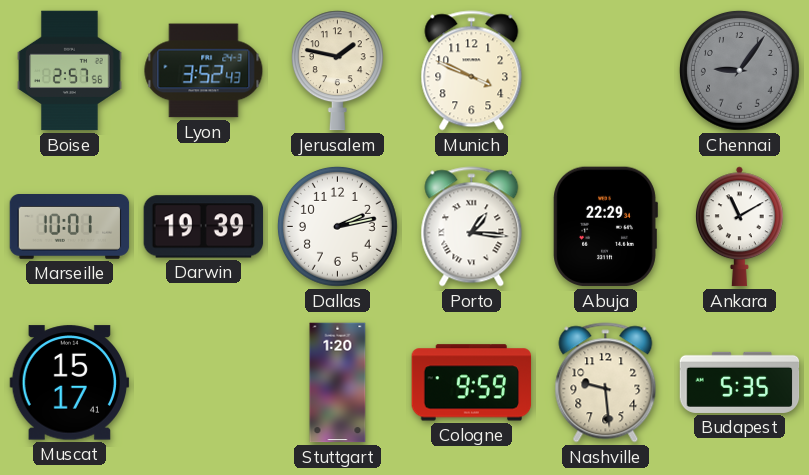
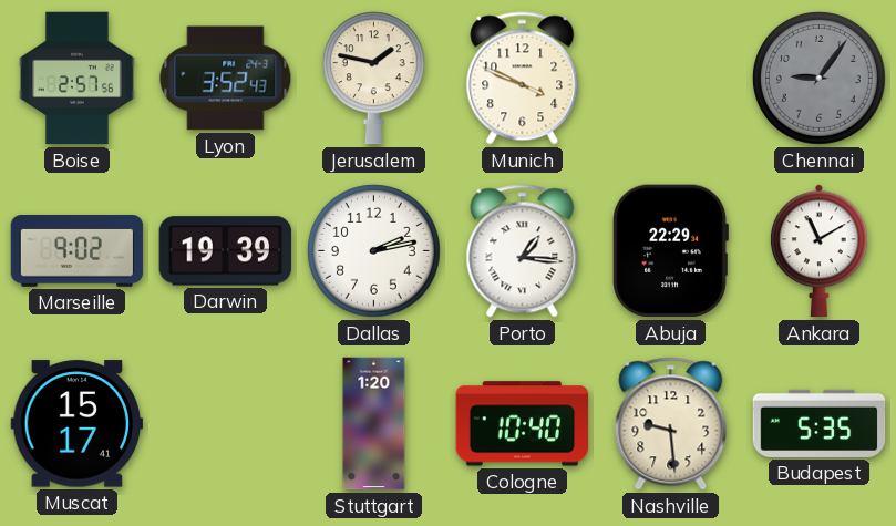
Marseille: 10:01 -> 9:02
Cologne: 9:59 -> 10:40
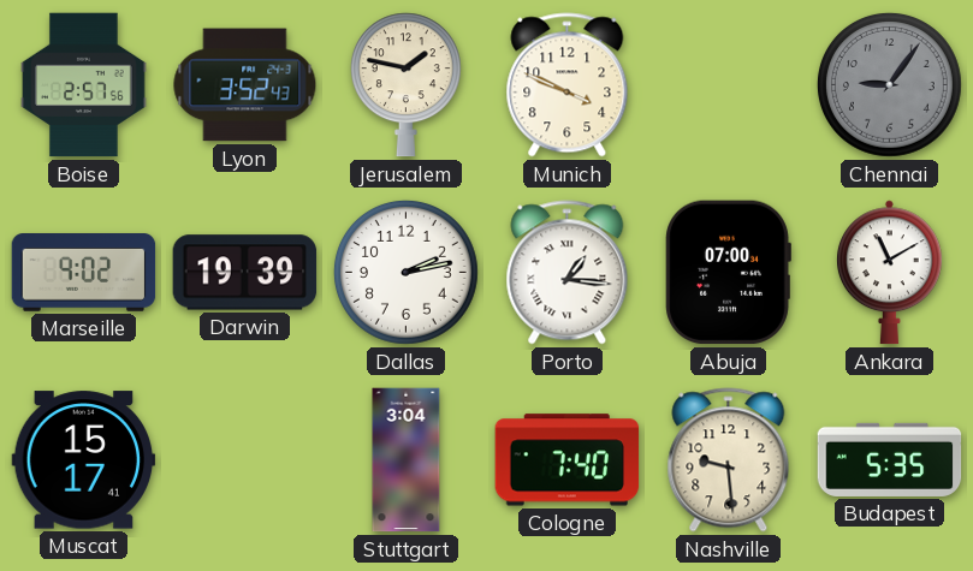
Abuja: 22:29 -> 07:00
Stuttgart: 1:20 -> 3:04
Cologne: 10:40 -> 7:40
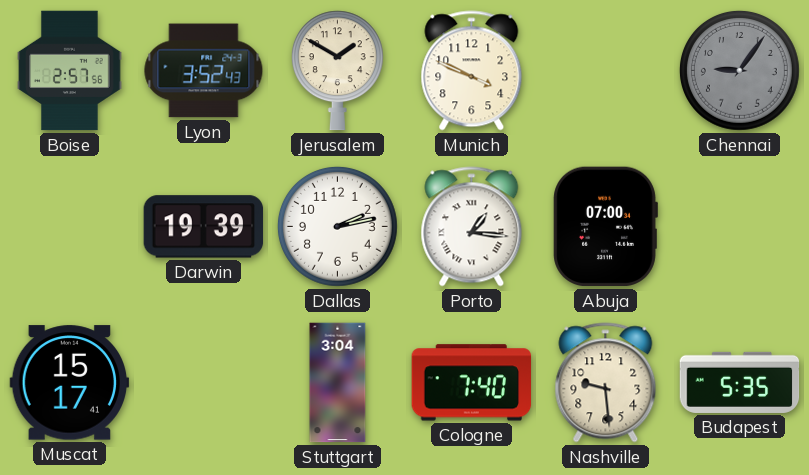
Jerusalem: 1:47 -> 1:50
Marseille: 9:02 -> none
Ankara: 11:10 -> none
